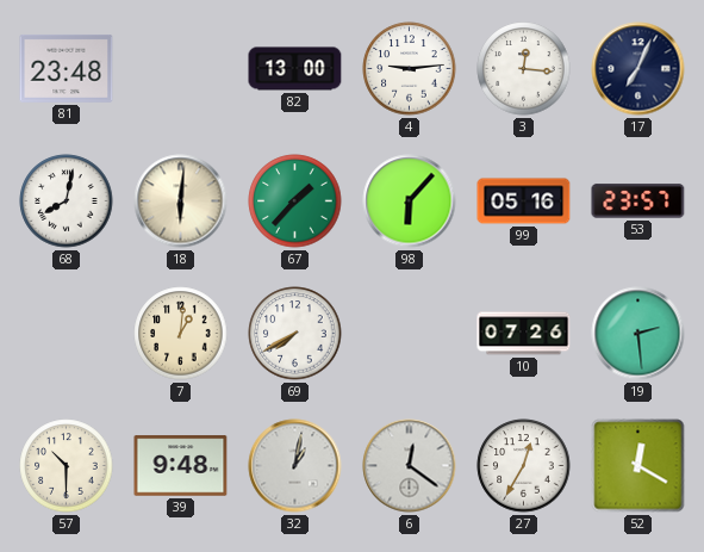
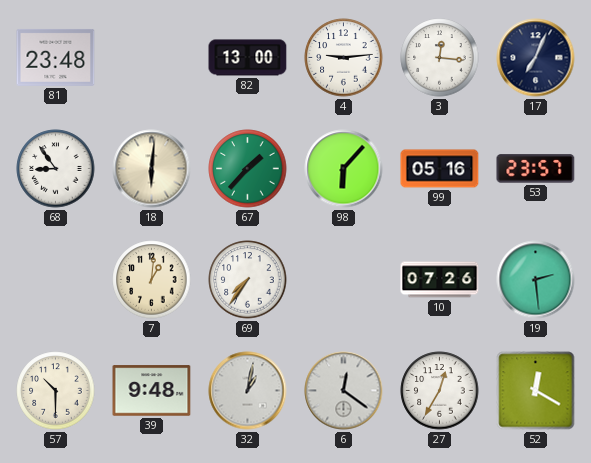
68: 8:02 -> 8:54
69: 7:40 -> 7:36
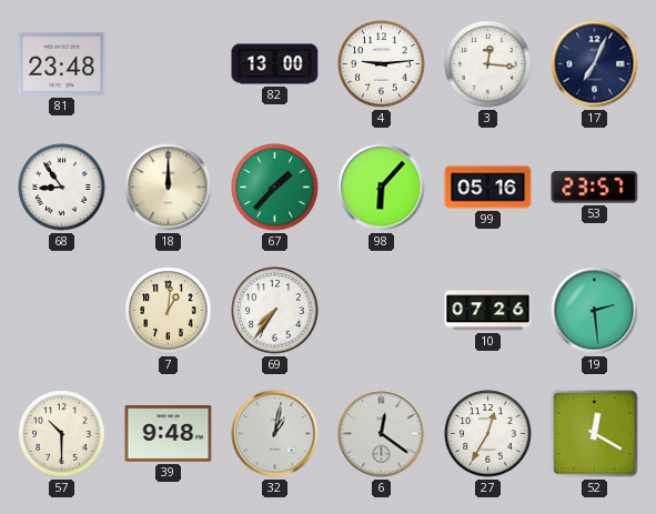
18: 6:01 -> 12:00
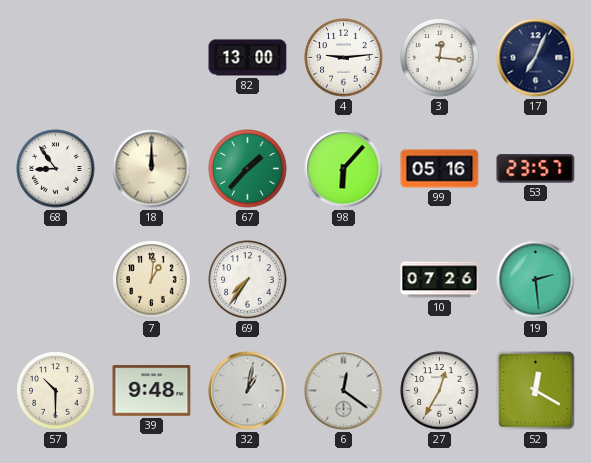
81: 23:48 -> none
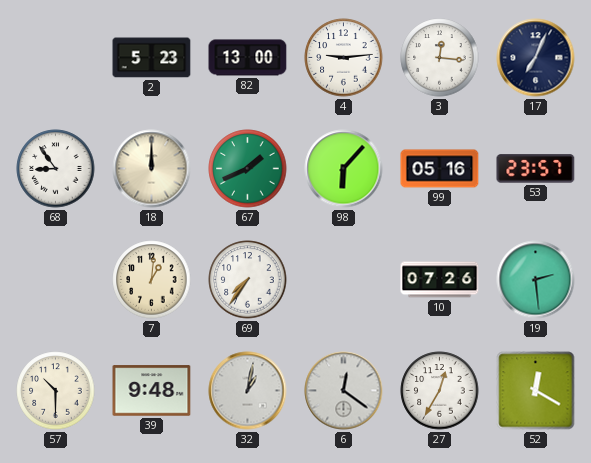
2: none -> 5:23
67: 1:37 -> 1:41
